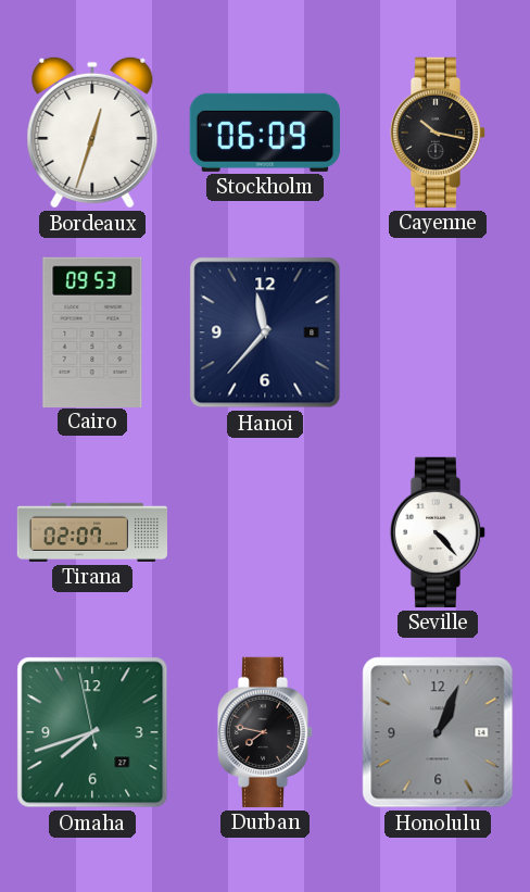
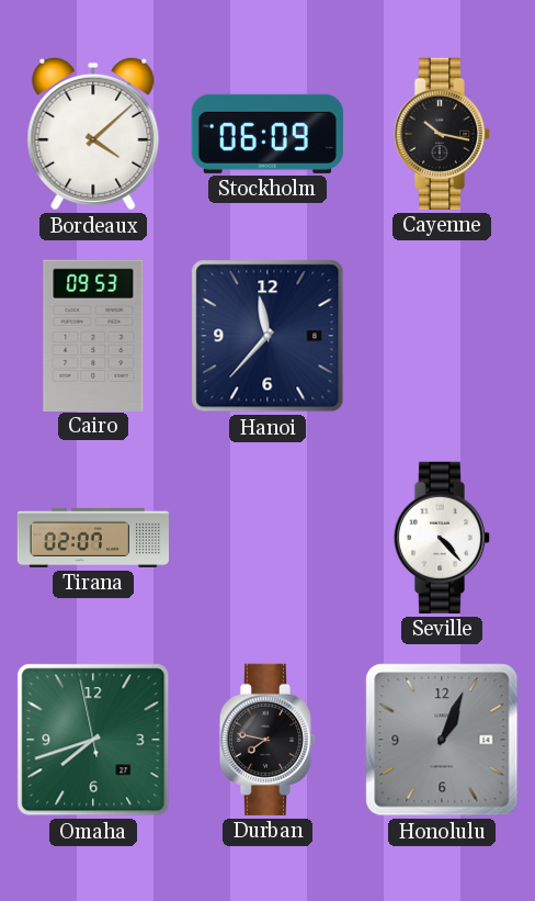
Bordeaux: 12:33 -> 4:08
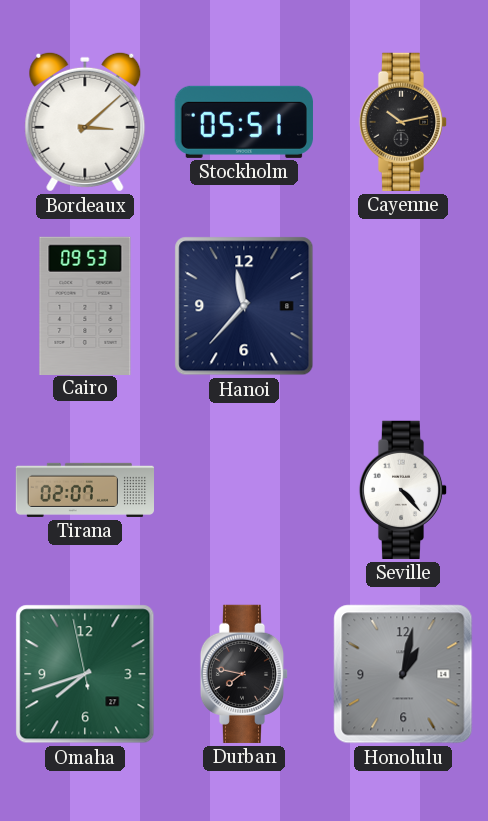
Bordeaux: 4:08 -> 3:08
Stockholm: 06:09 -> 05:51
Cayenne: 10:17 -> 10:13
Honolulu: 1:04 -> 1:02
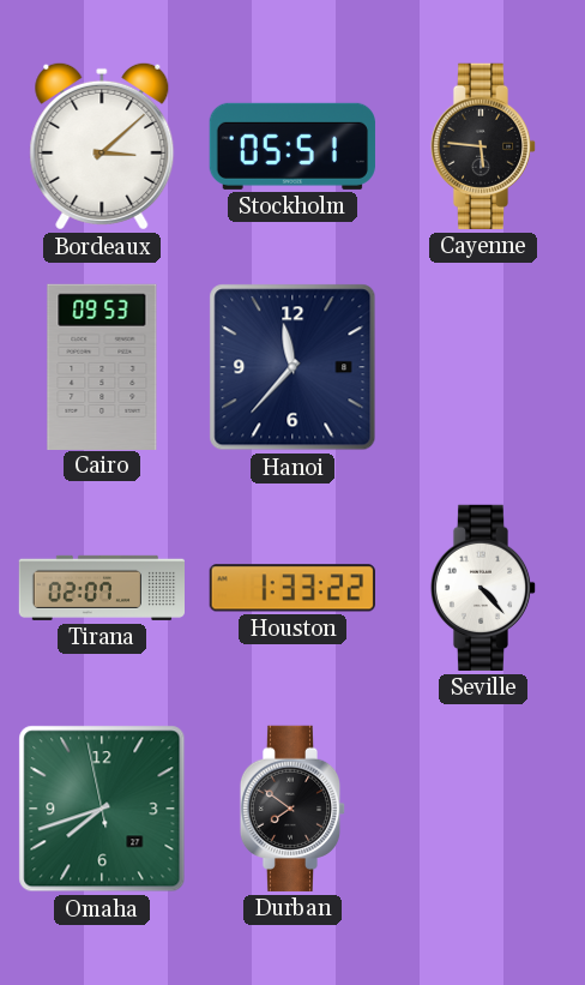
Cayenne: 10:13 -> 5:46
Houston: none -> 1:33
Durban: 7:47 -> 7:51
Honolulu: 1:02 -> none
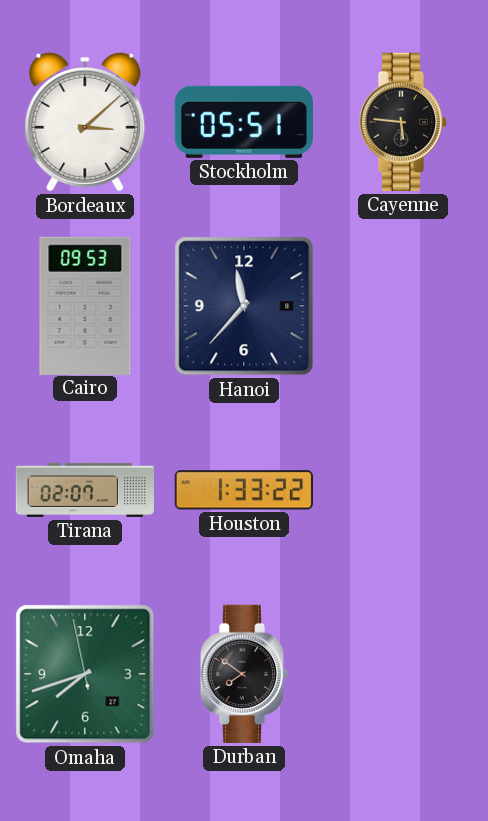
Seville: 4:23 -> none
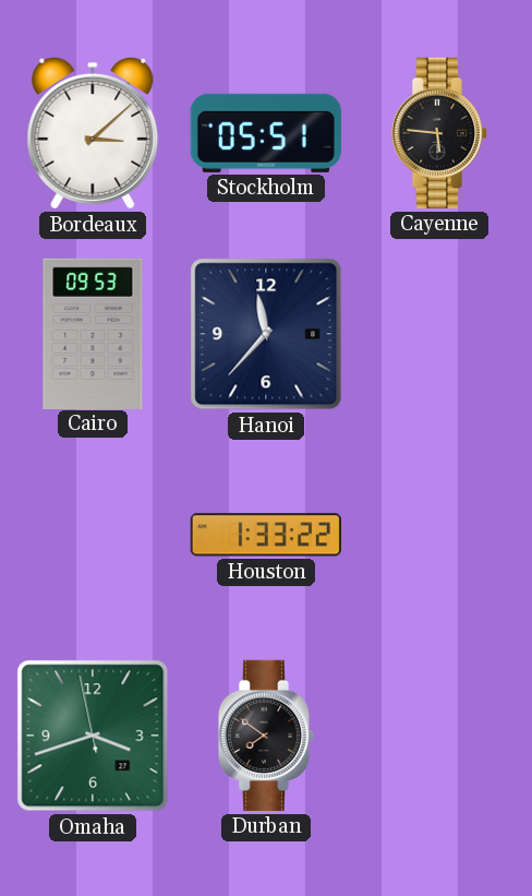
Tirana: 02:07 -> none
Omaha: 7:41 -> 3:41
